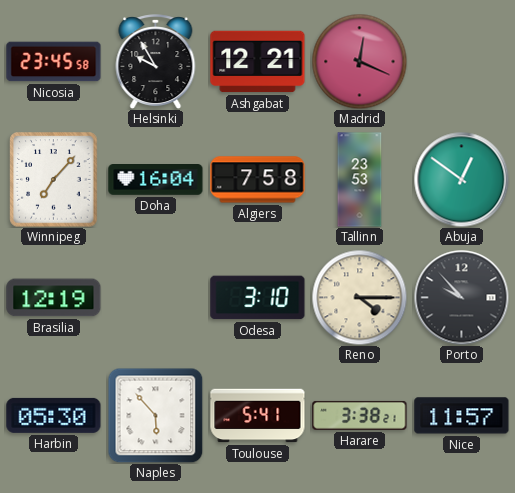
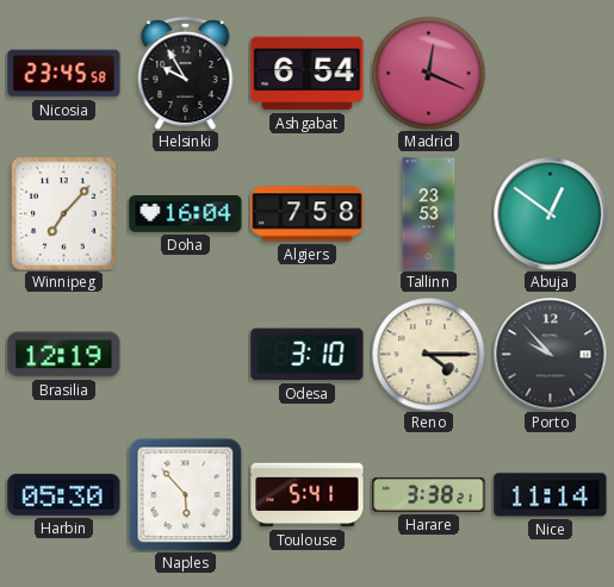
Ashgabat: 12:21 -> 6:54
Nice: 11:57 -> 11:14
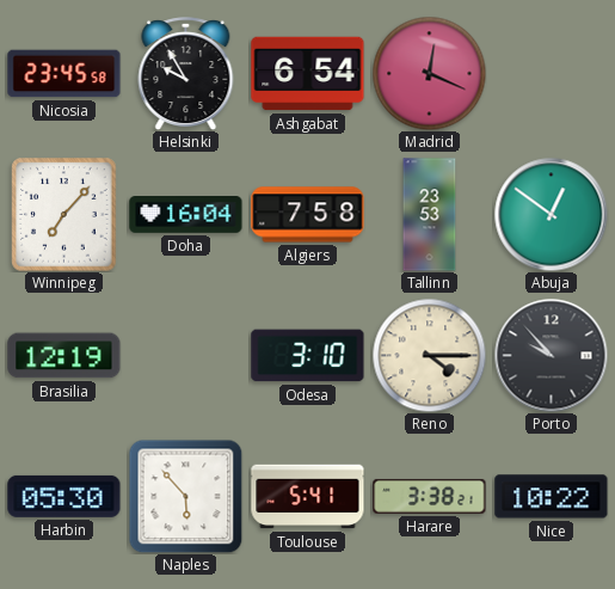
Nice: 11:14 -> 10:22
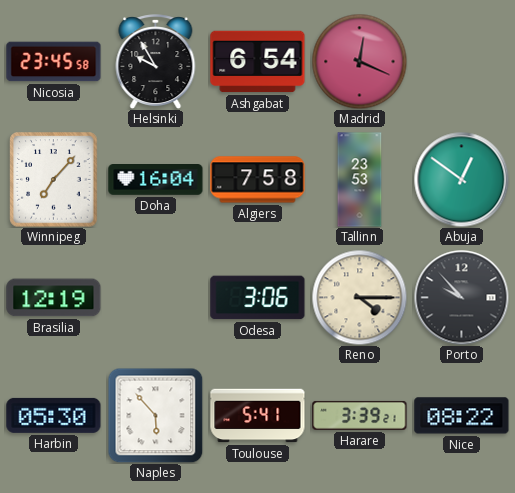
Odesa: 3:10 -> 3:06
Harare: 3:38 -> 3:39
Nice: 10:22 -> 08:22
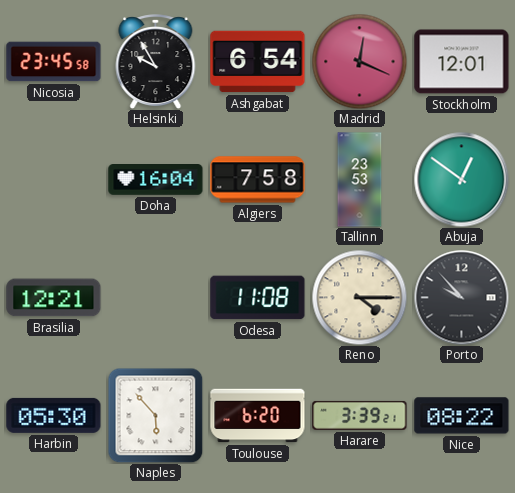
Stockholm: none -> 12:01
Winnipeg: 7:07 -> none
Brasilia: 12:19 -> 12:21
Odesa: 3:06 -> 11:08
Toulouse: 5:41 -> 6:20
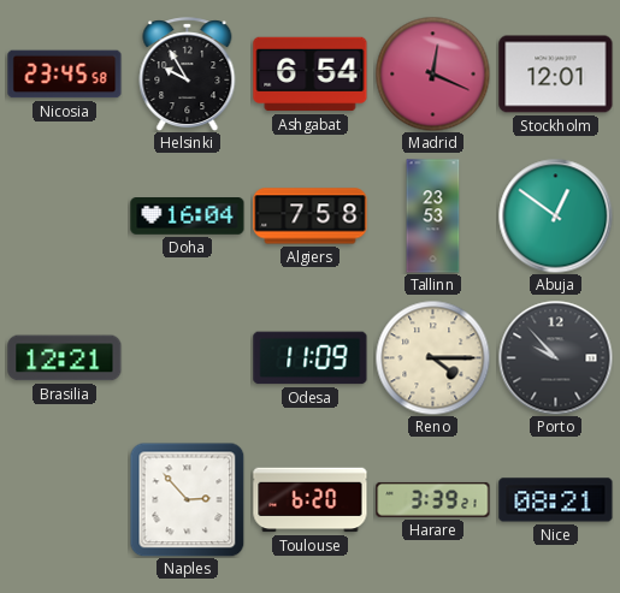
Odesa: 11:08 -> 11:09
Harbin: 05:30 -> none
Naples: 5:53 -> 2:53
Nice: 08:22 -> 08:21
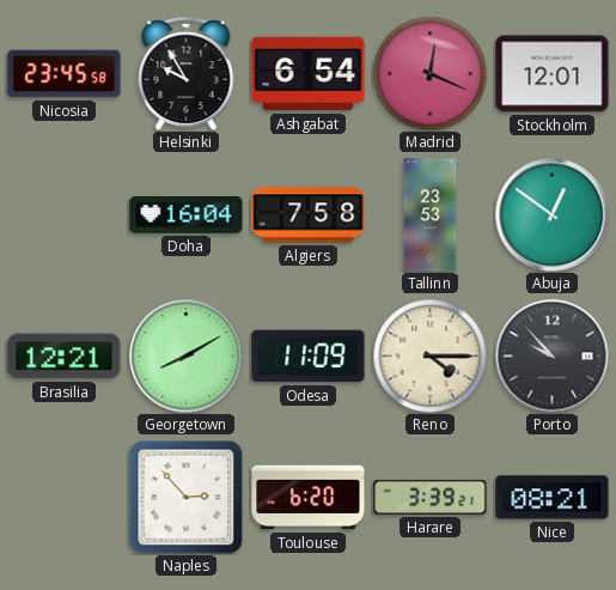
Georgetown: none -> 8:10
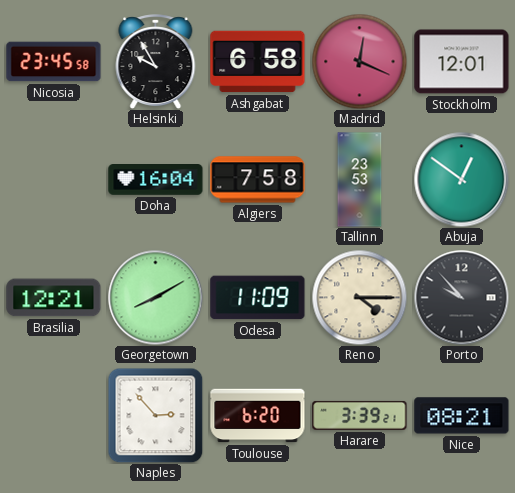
Ashgabat: 6:54 -> 6:58
